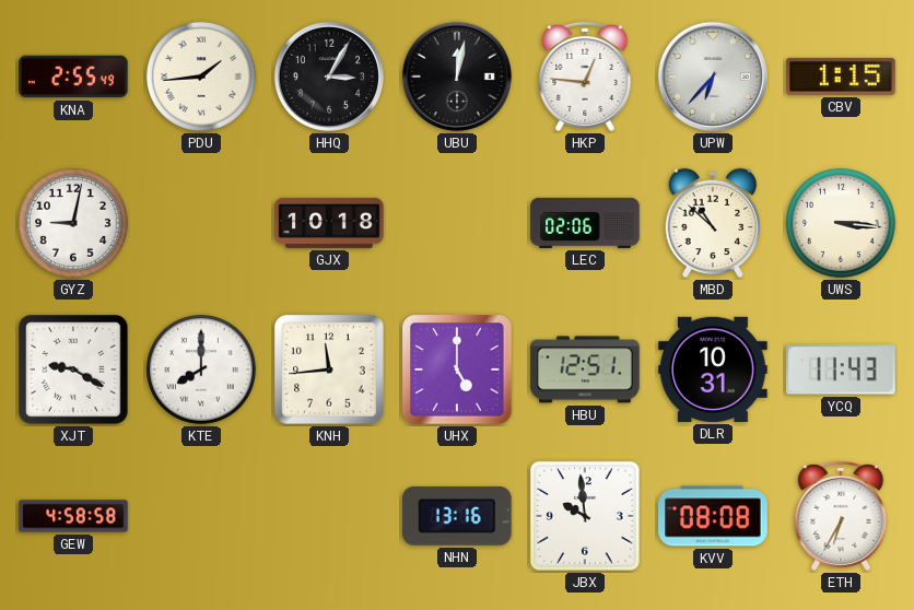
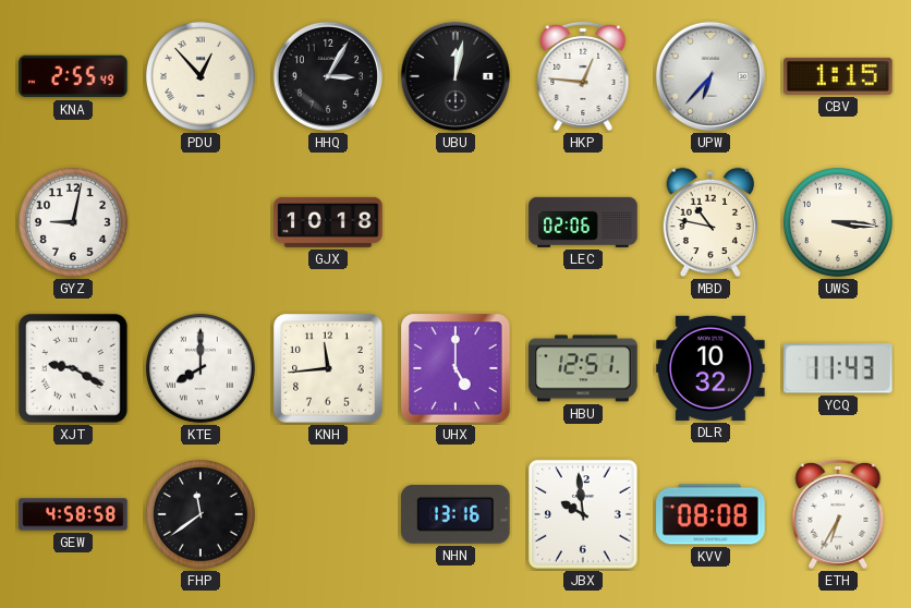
PDU: 1:44 -> 12:53
MBD: 10:52 -> 10:47
DLR: 10:31 -> 10:32
FHP: none -> 11:39
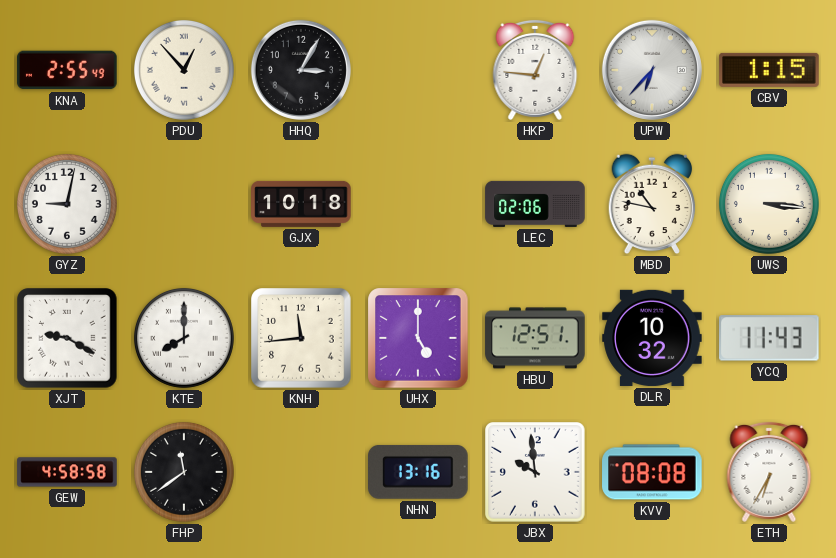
UBU: 12:02 -> none
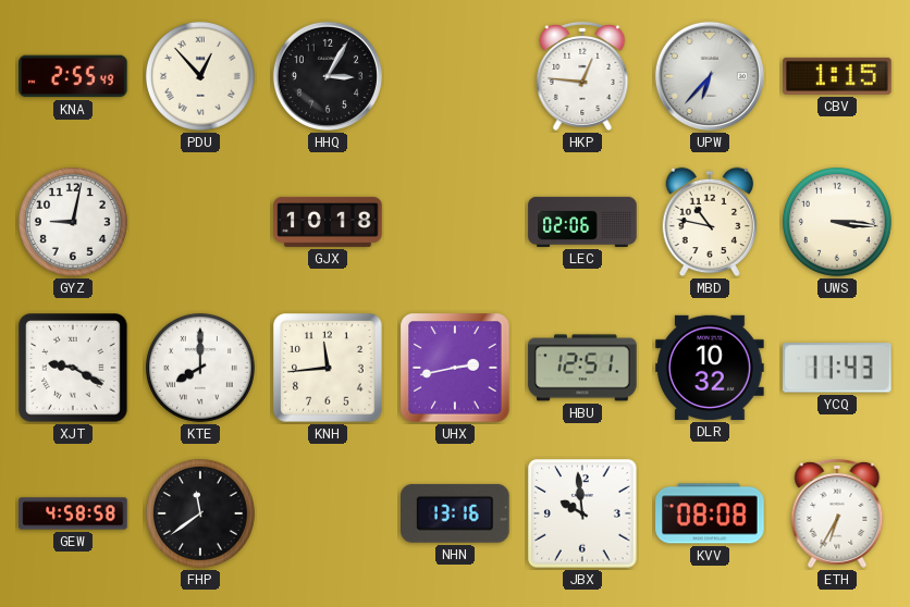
UHX: 5:00 -> 2:43
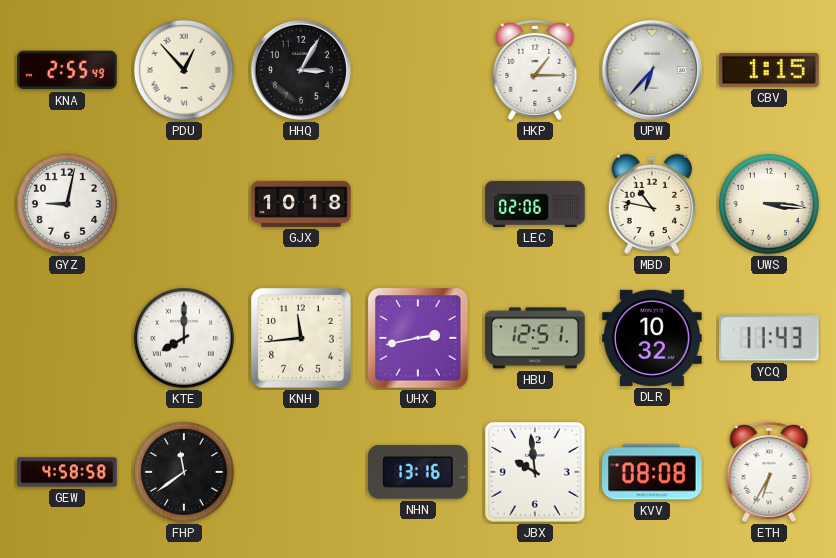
HKP: 12:46 -> 1:15
XJT: 9:20 -> none
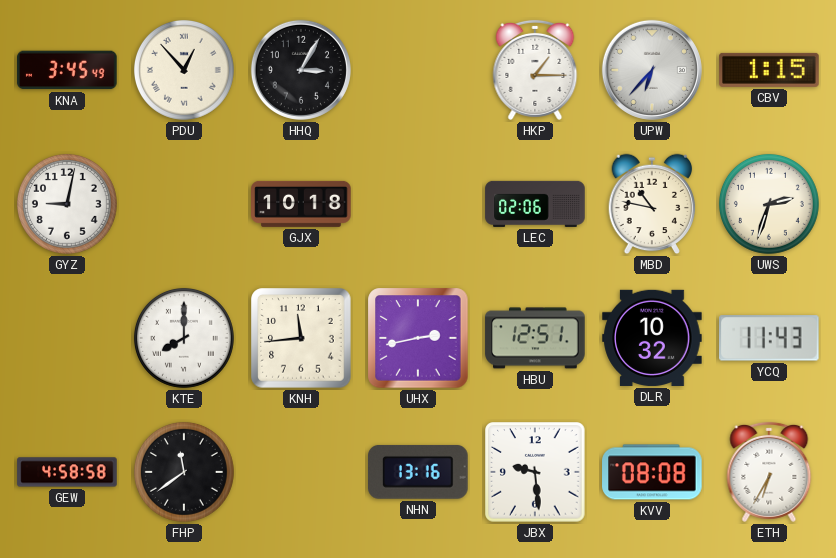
KNA: 2:55 -> 3:45
UWS: 3:16 -> 2:33
JBX: 9:59 -> 9:29
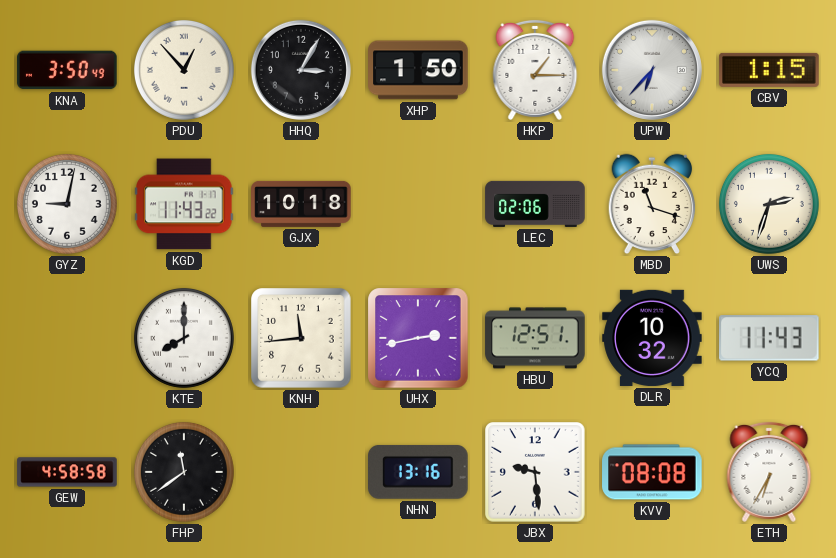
KNA: 3:45 -> 3:50
XHP: none -> 1:50
KGD: none -> 11:43
MBD: 10:47 -> 11:18
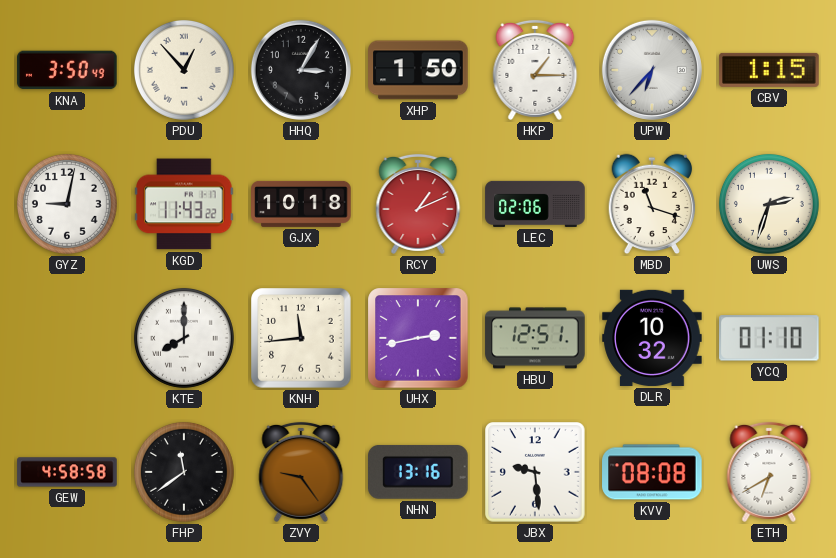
RCY: none -> 1:11
YCQ: 11:43 -> 01:10
ZVY: none -> 9:24
ETH: 6:35 -> 6:40
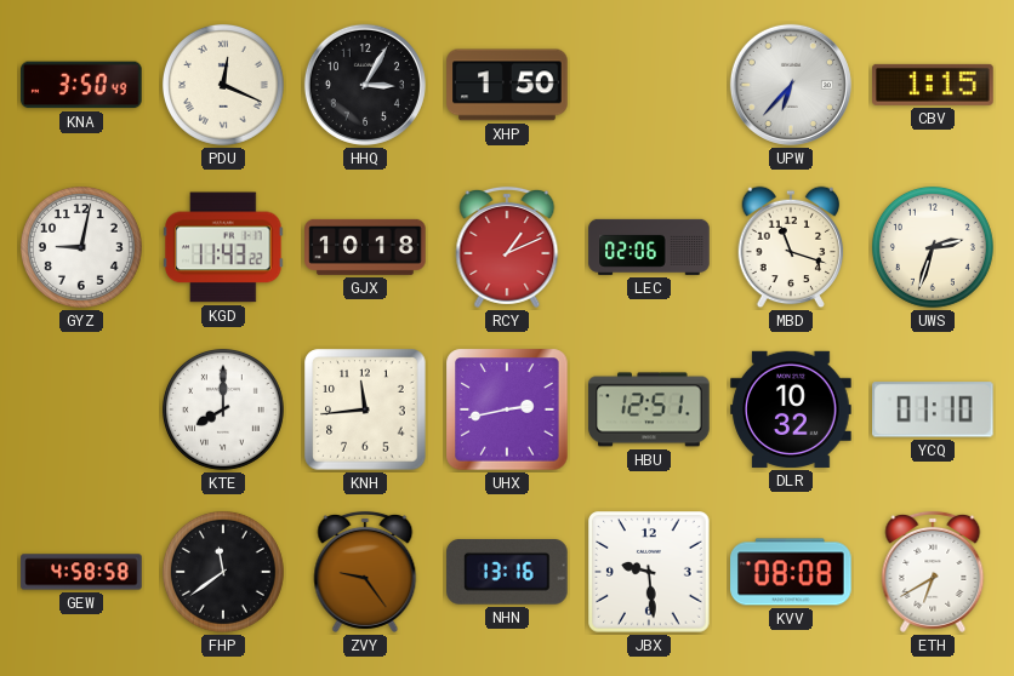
PDU: 12:53 -> 12:19
HKP: 1:15 -> none
